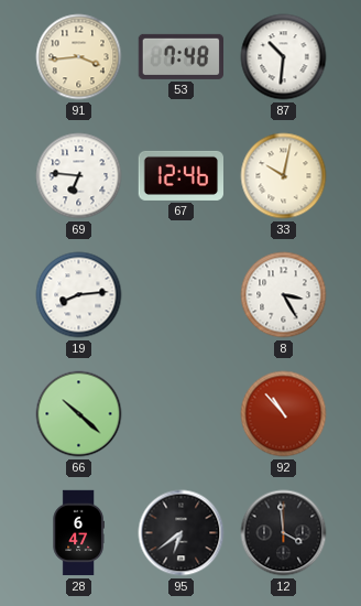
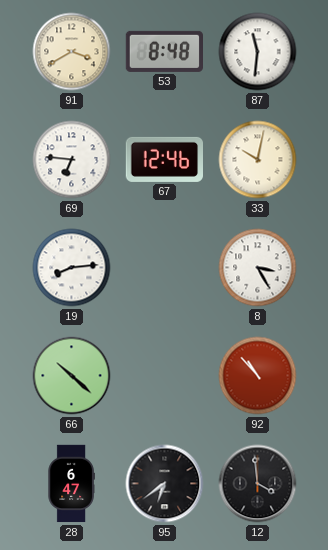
91: 3:44 -> 3:40
53: 7:48 -> 8:48
87: 10:31 -> 11:31
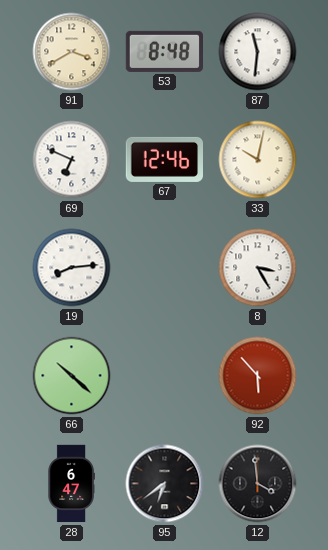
69: 6:46 -> 6:49
92: 10:53 -> 5:53
